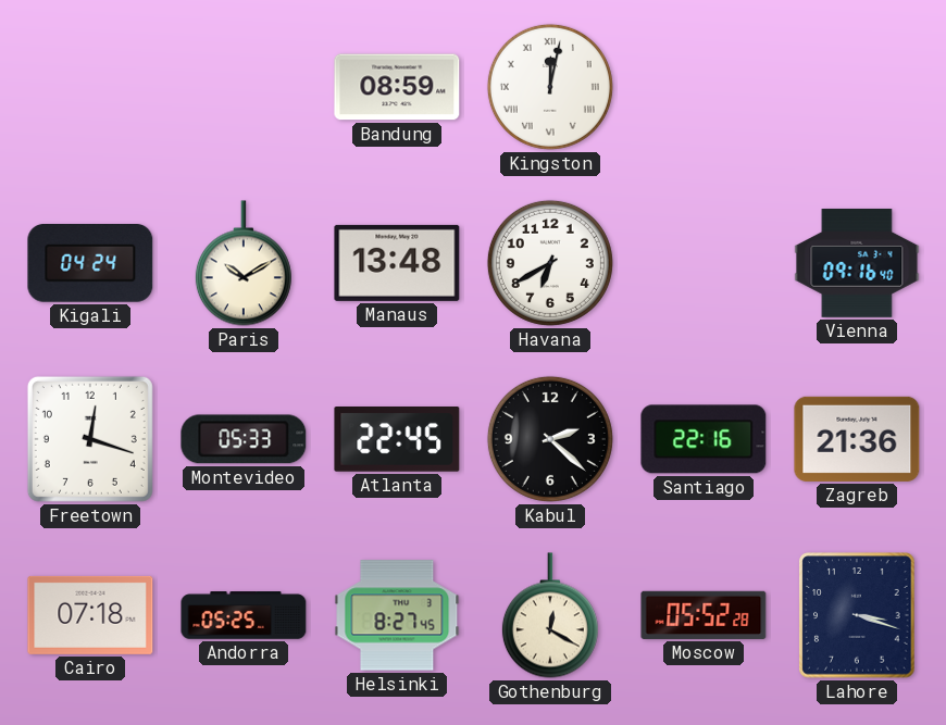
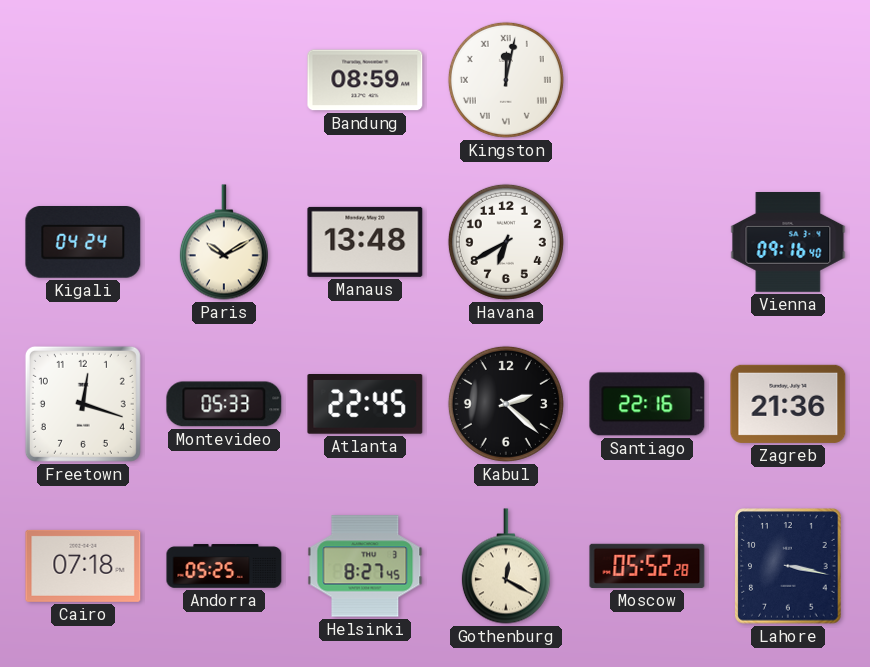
Lahore: 3:18 -> 3:17
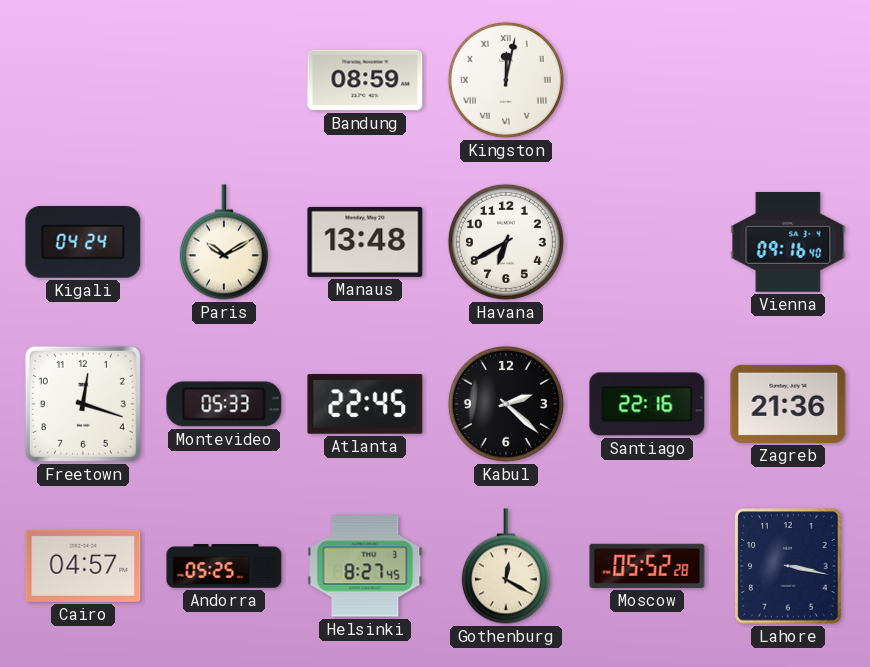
Cairo: 07:18 -> 04:57
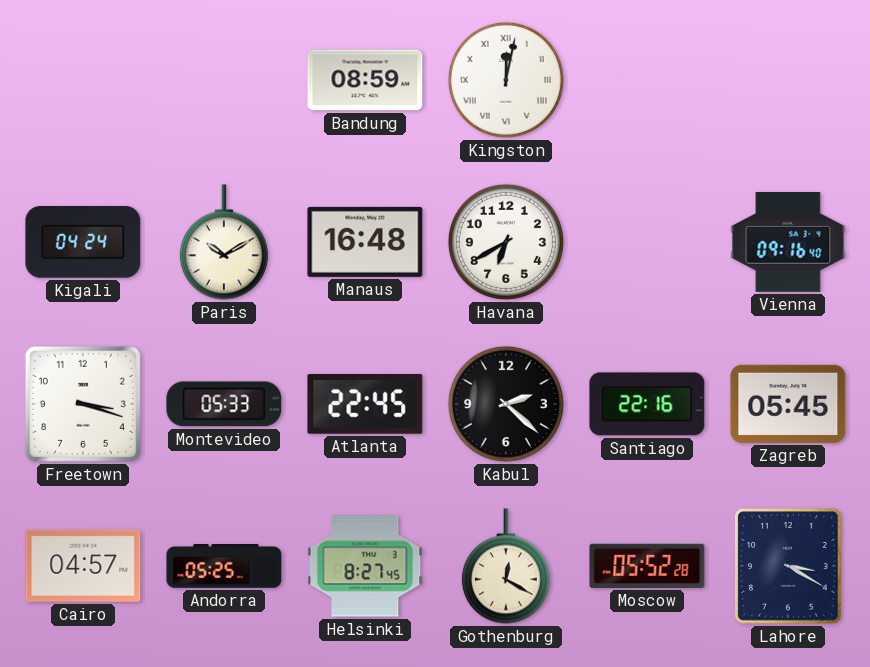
Manaus: 13:48 -> 16:48
Freetown: 12:18 -> 3:18
Zagreb: 21:36 -> 05:45
Lahore: 3:17 -> 3:20
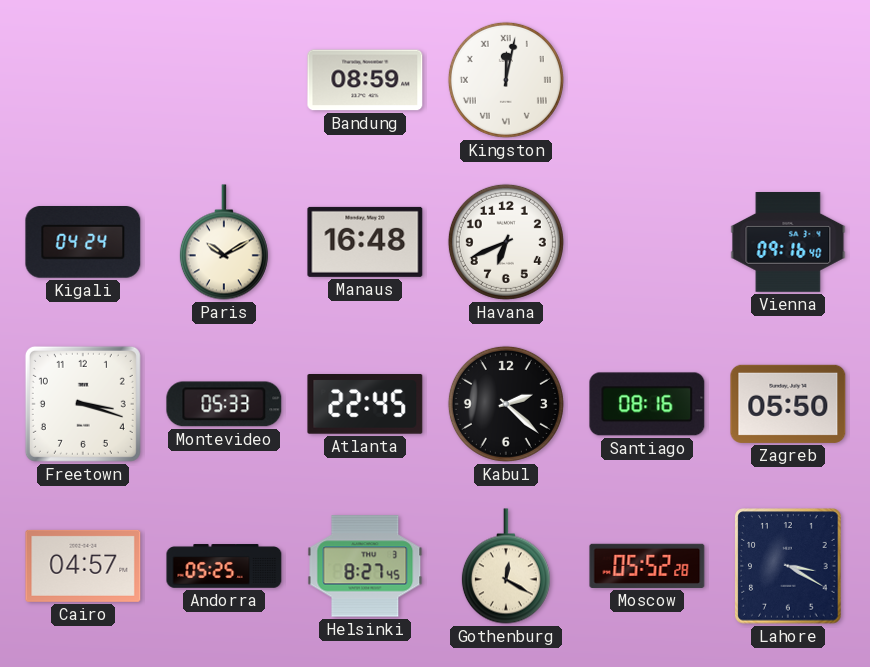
Havana: 6:40 -> 6:41
Santiago: 22:16 -> 08:16
Zagreb: 05:45 -> 05:50
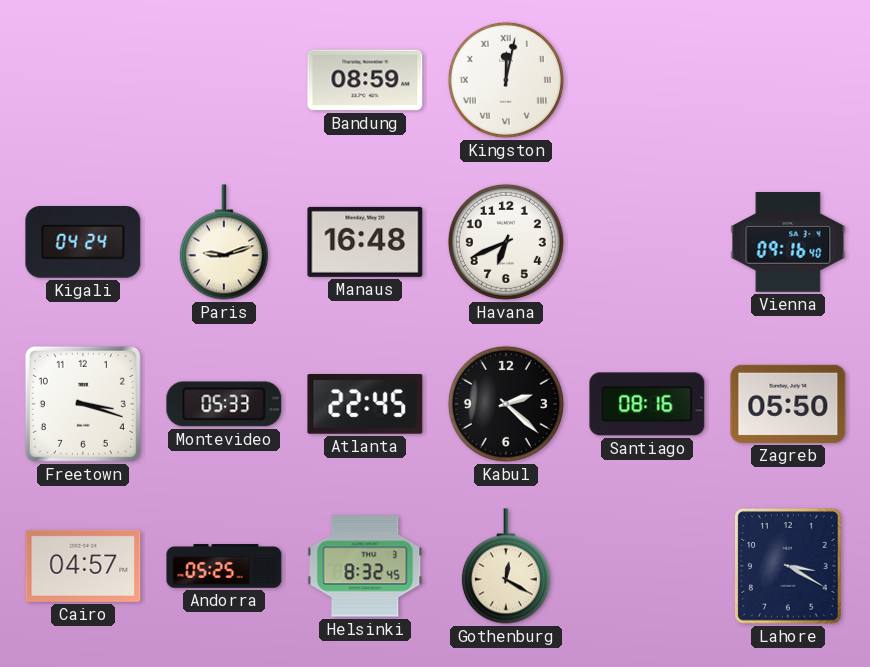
Paris: 10:10 -> 9:12
Helsinki: 8:27 -> 8:32
Moscow: 05:52 -> none
